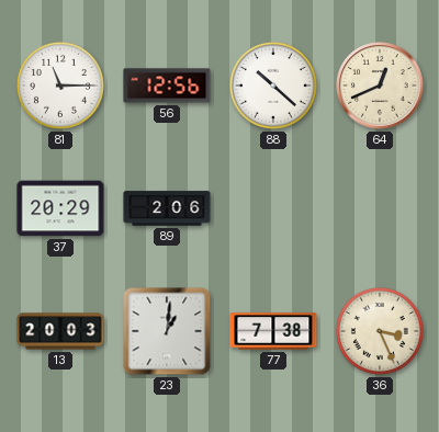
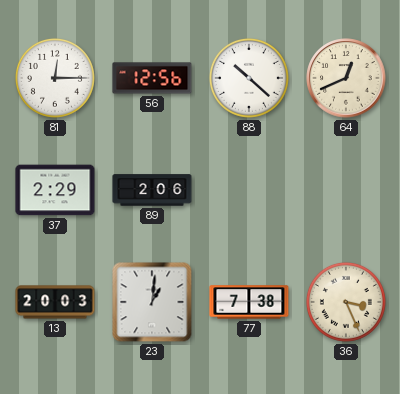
81: 11:15 -> 12:15
37: 20:29 -> 2:29
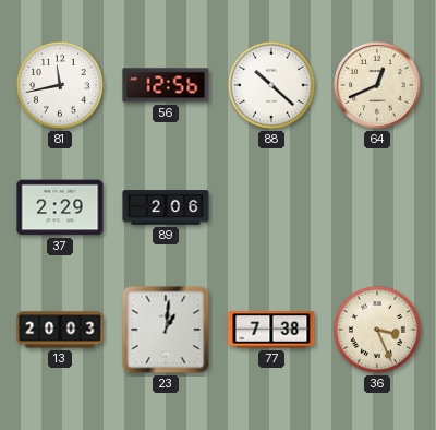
81: 12:15 -> 11:43
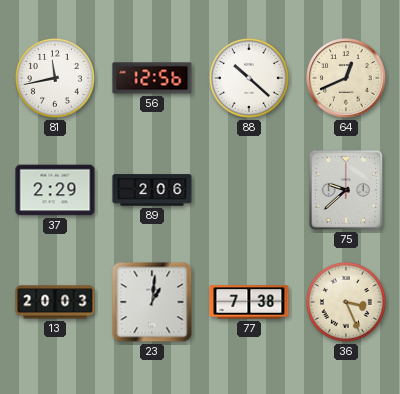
75: none -> 9:38
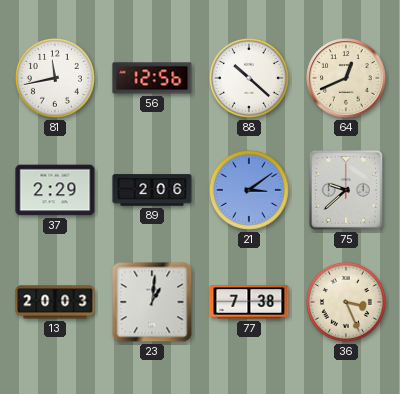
21: none -> 3:09
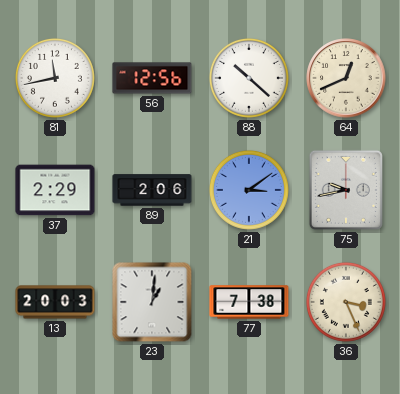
75: 9:38 -> 9:43
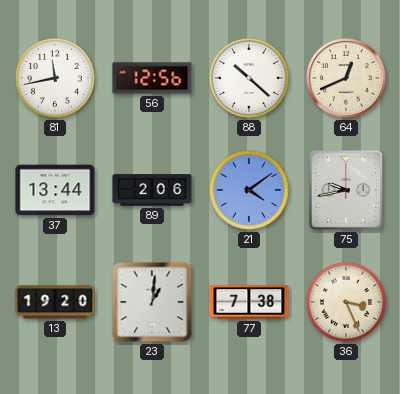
37: 2:29 -> 13:44
21: 3:09 -> 4:09
13: 20:03 -> 19:20
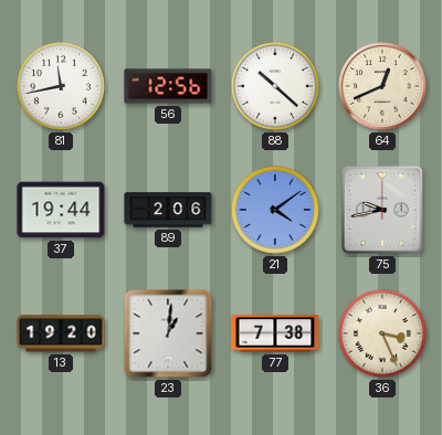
37: 13:44 -> 19:44
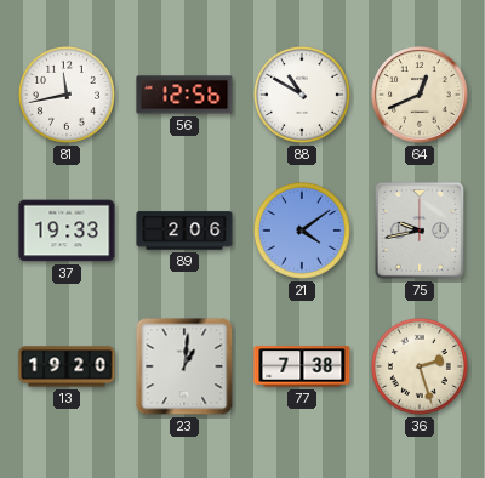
88: 10:22 -> 10:50
37: 19:44 -> 19:33
36: 3:26 -> 2:27
